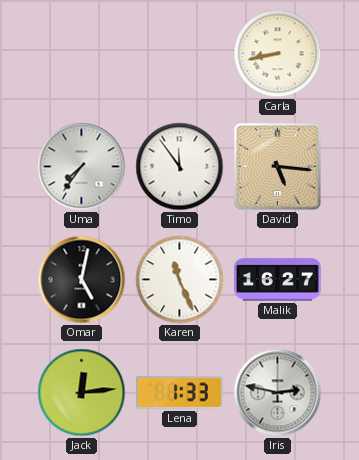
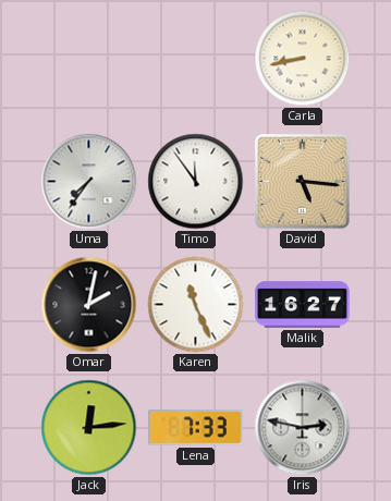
Omar: 5:02 -> 2:02
Lena: 1:33 -> 7:33
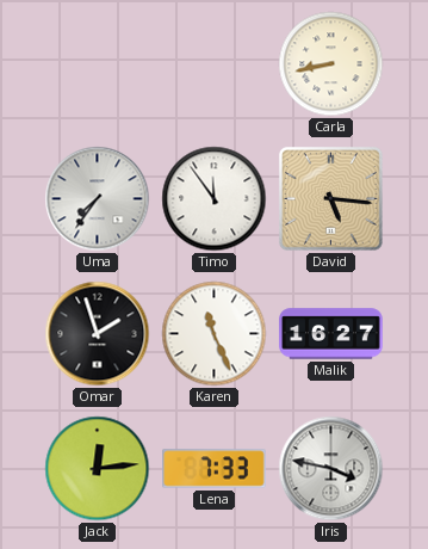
Omar: 2:02 -> 1:57
Iris: 2:47 -> 3:47
